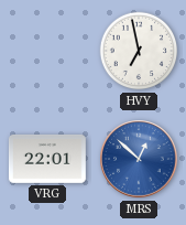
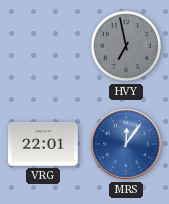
HVY dial: white -> grey
MRS: 12:52 -> 12:06
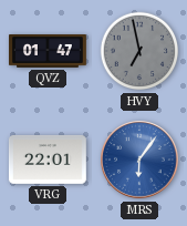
QVZ: none -> 01:47
MRS: 12:06 -> 6:06
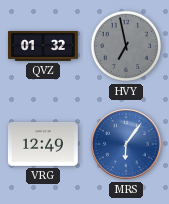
QVZ: 01:47 -> 01:32
VRG: 22:01 -> 12:49
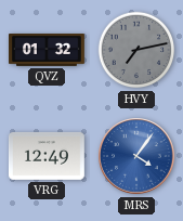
HVY: 6:58 -> 7:13
MRS: 6:06 -> 4:06
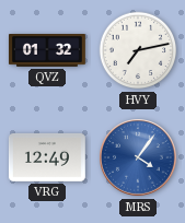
HVY dial: grey -> white
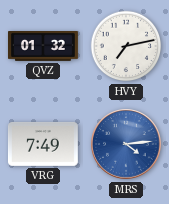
VRG: 12:49 -> 7:49
MRS: 4:06 -> 4:14
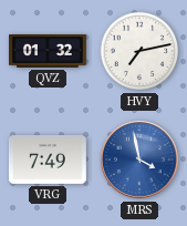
MRS: 4:14 -> 3:58
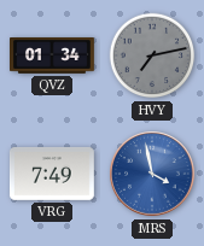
QVZ: 01:32 -> 01:34
HVY dial: white -> grey
